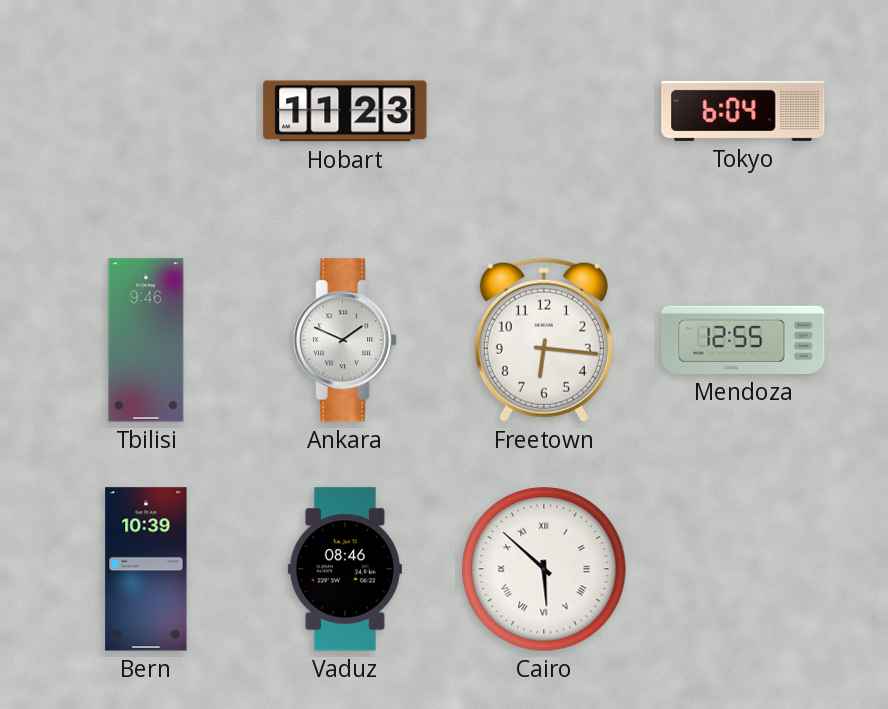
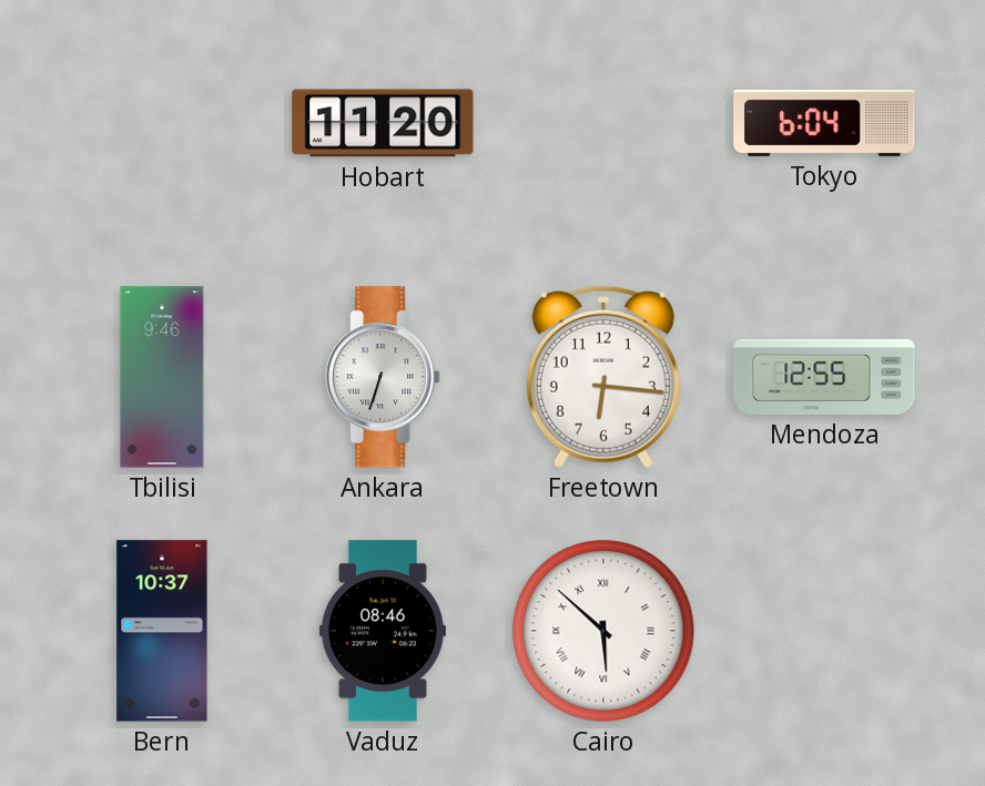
Hobart: 11:23 -> 11:20
Ankara: 1:49 -> 6:33
Bern: 10:39 -> 10:37
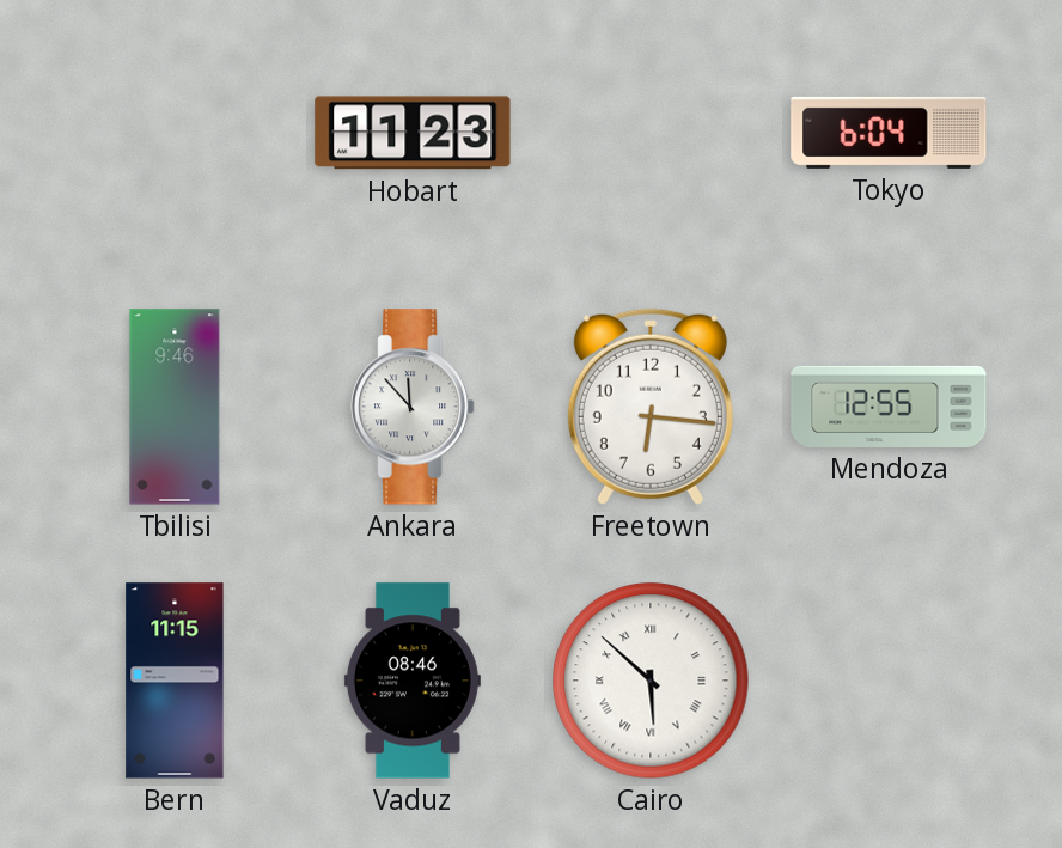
Hobart: 11:20 -> 11:23
Ankara: 6:33 -> 11:53
Bern: 10:37 -> 11:15
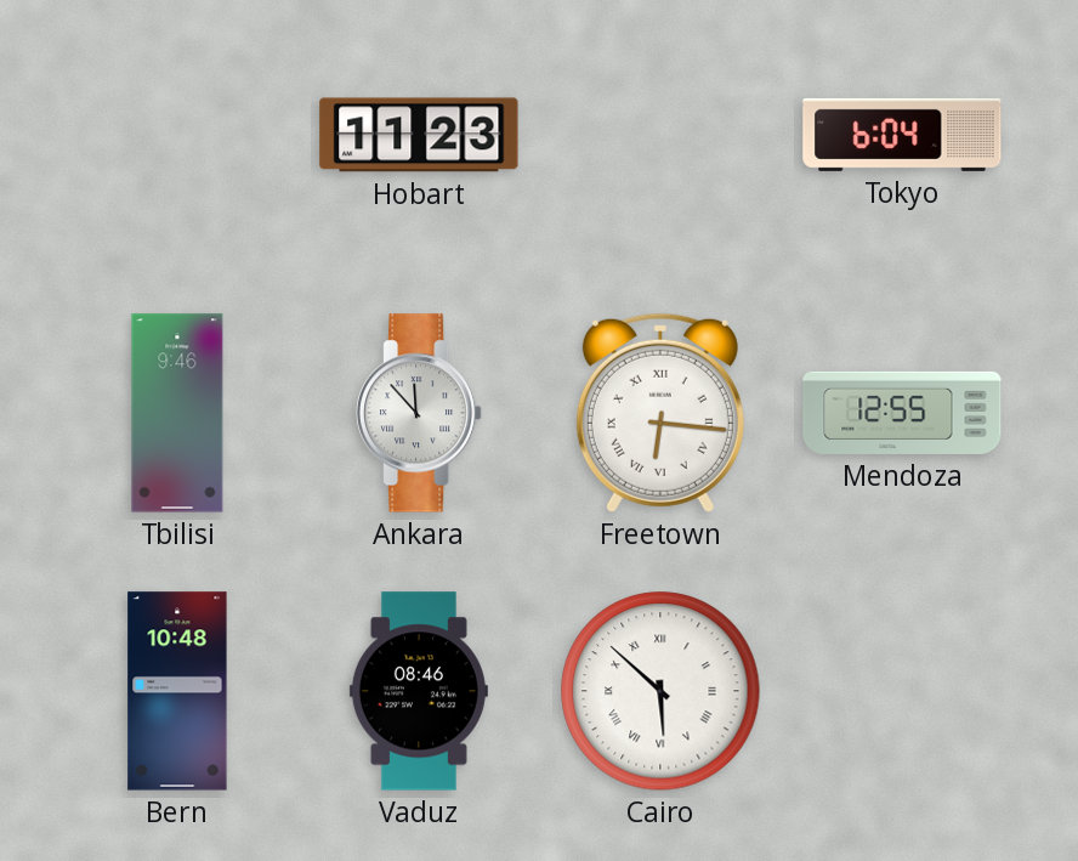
Freetown numerals: Arabic -> Roman
Bern: 11:15 -> 10:48
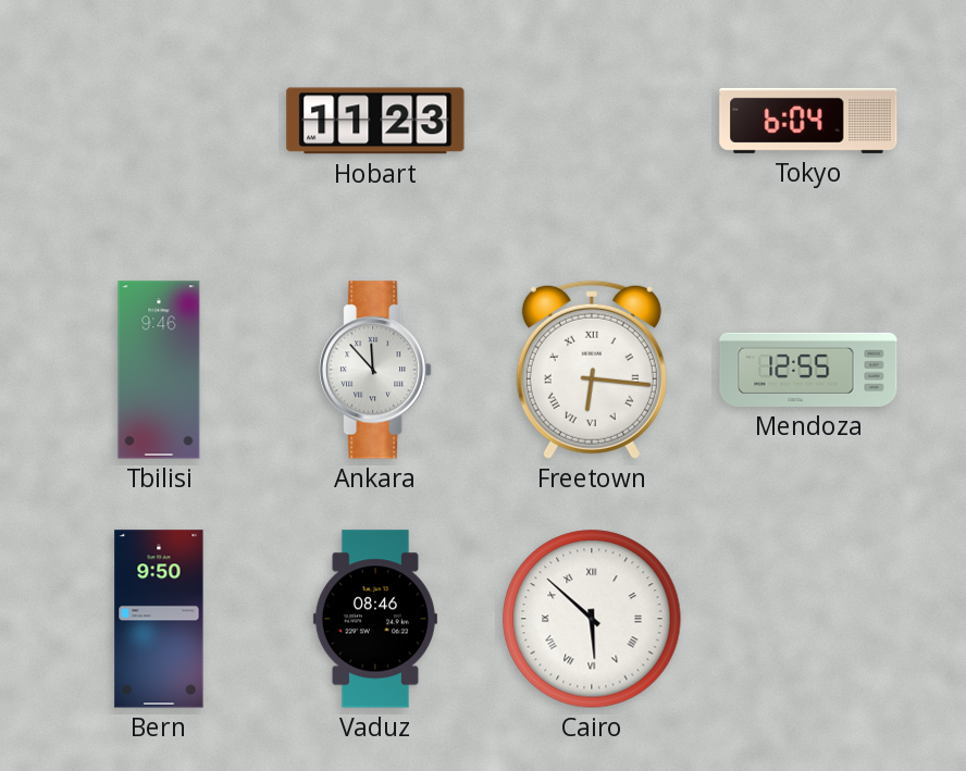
Bern: 10:48 -> 9:50
